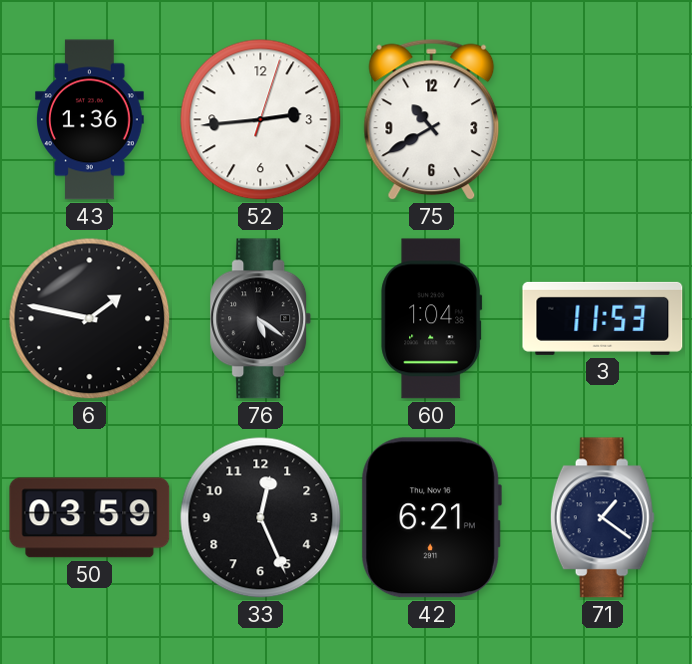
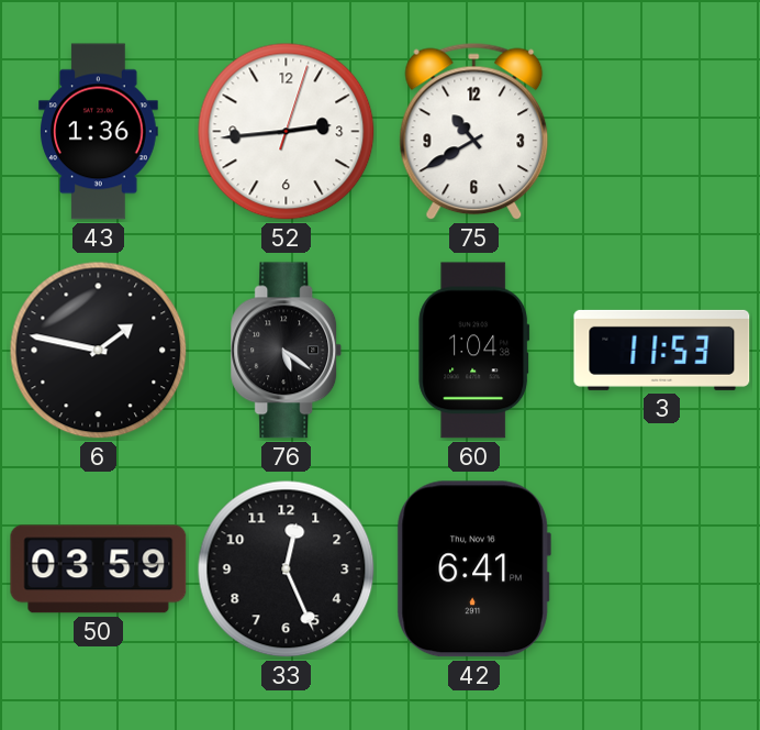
42: 6:21 -> 6:41
71: 1:21 -> none
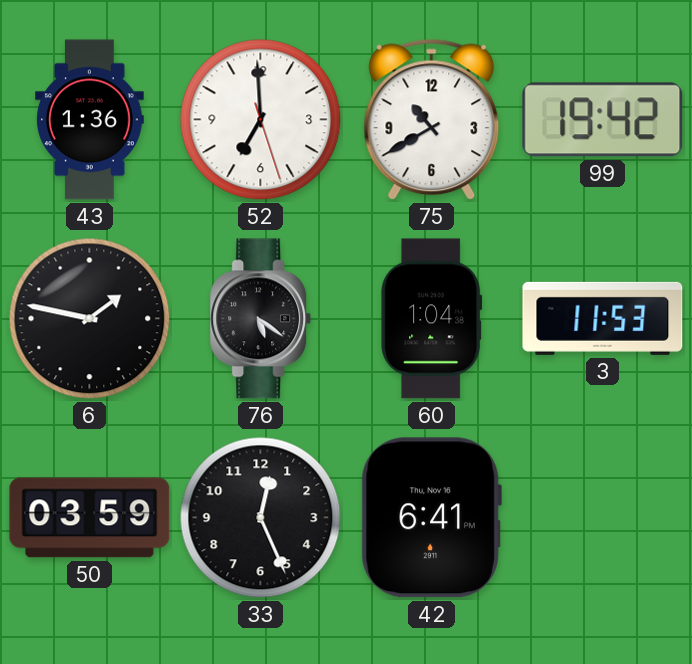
52: 2:44 -> 6:59
99: none -> 19:42
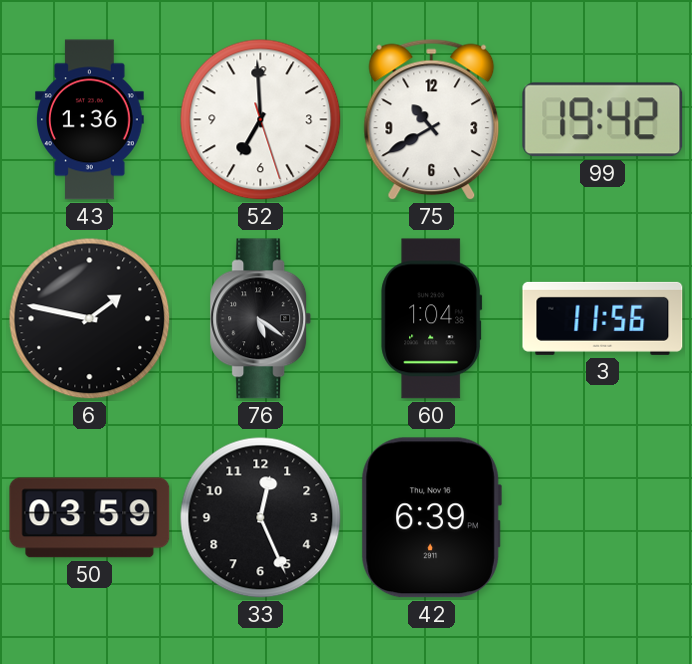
3: 11:53 -> 11:56
42: 6:41 -> 6:39
